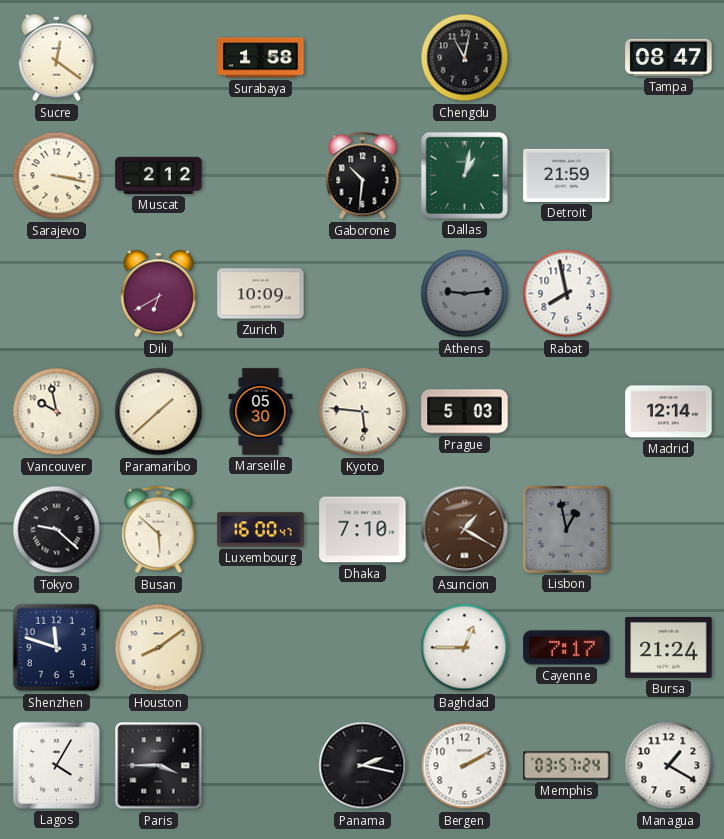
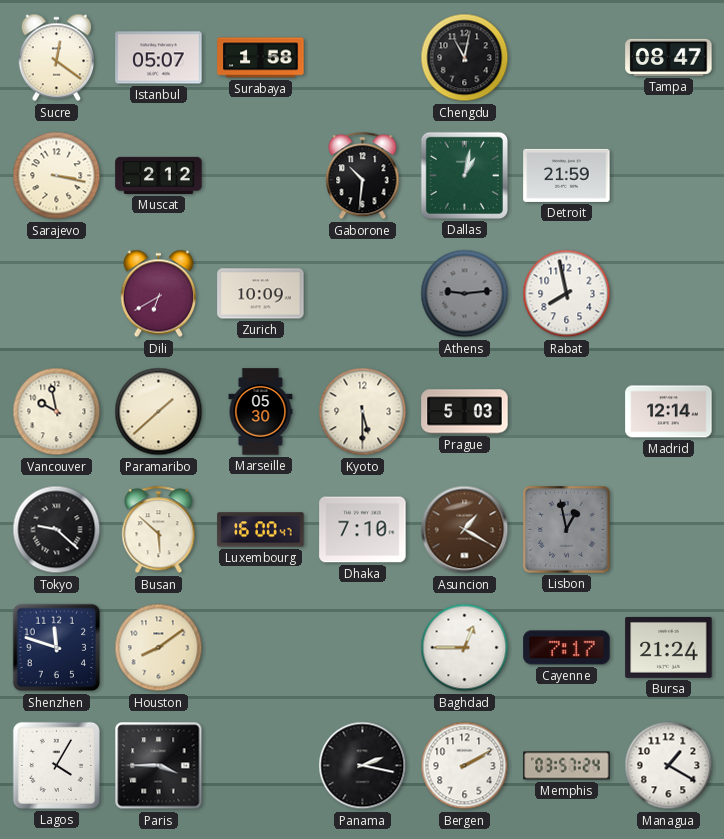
Istanbul: none -> 05:07
Kyoto: 5:46 -> 5:30
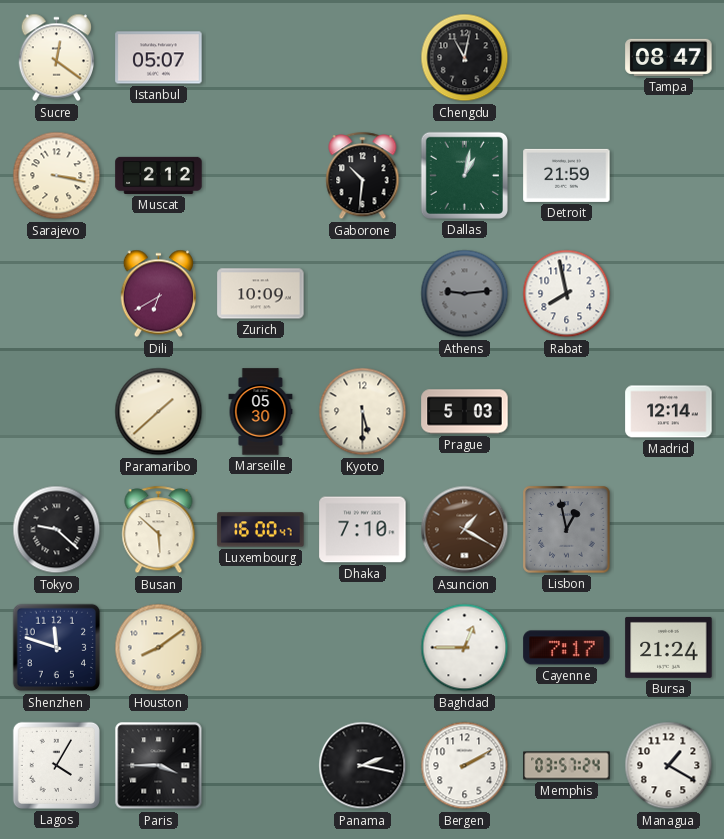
Surabaya: 1:58 -> none
Vancouver: 9:58 -> none
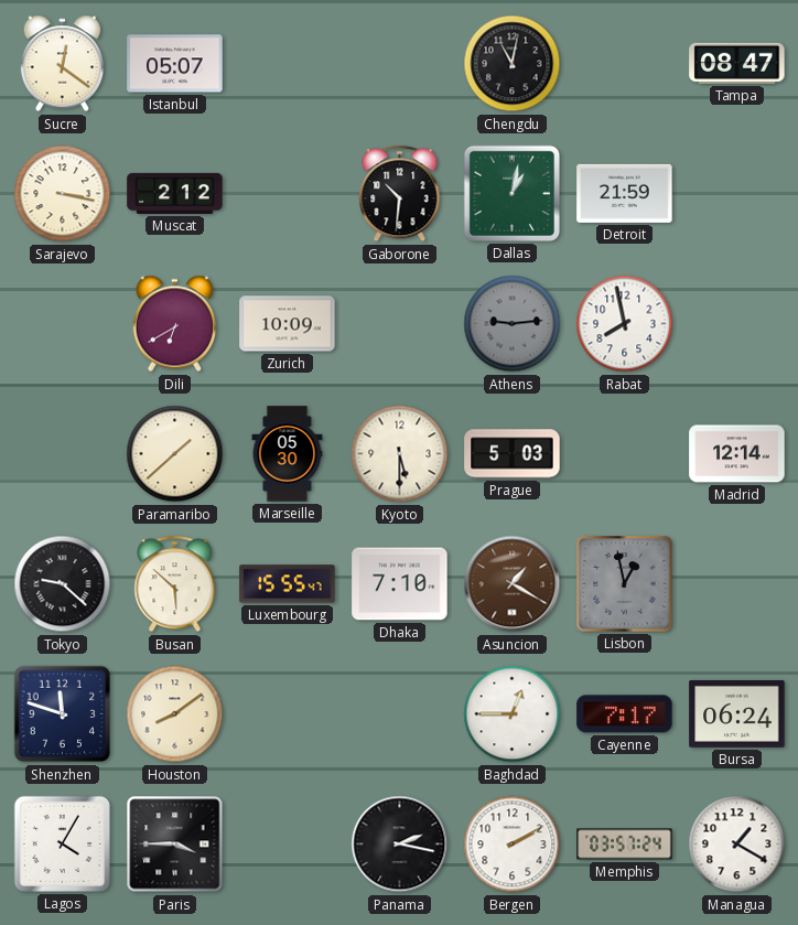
Luxembourg: 16:00 -> 15:55
Bursa: 21:24 -> 06:24
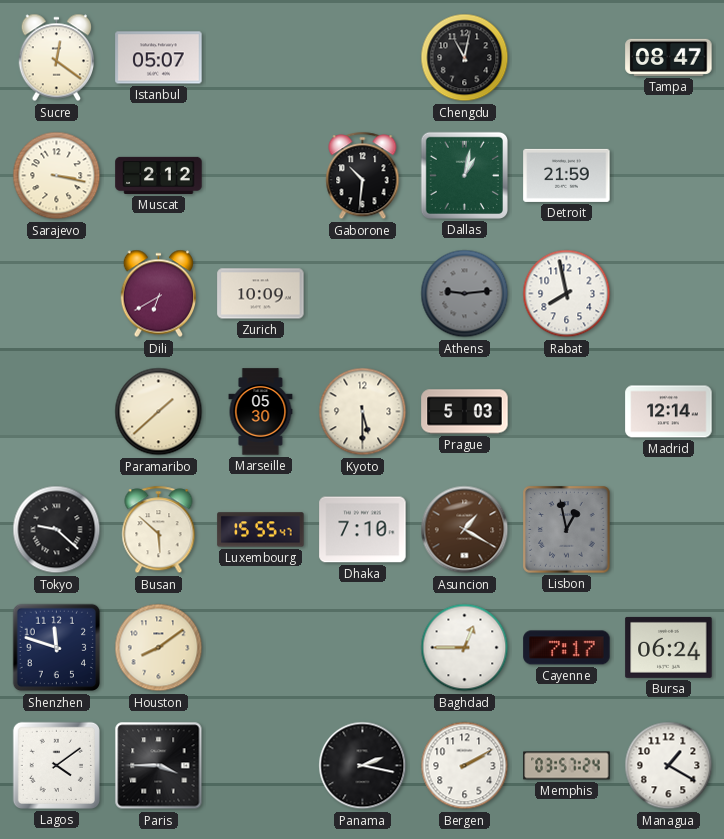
Lagos: 4:05 -> 4:09
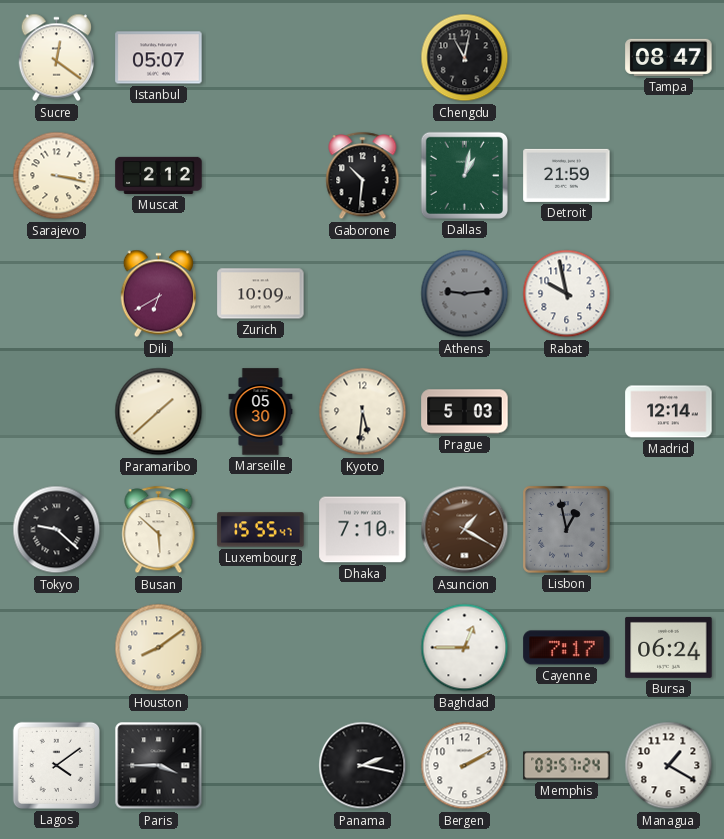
Rabat: 7:58 -> 9:58
Kyoto: 5:30 -> 5:31
Shenzhen: 11:48 -> none
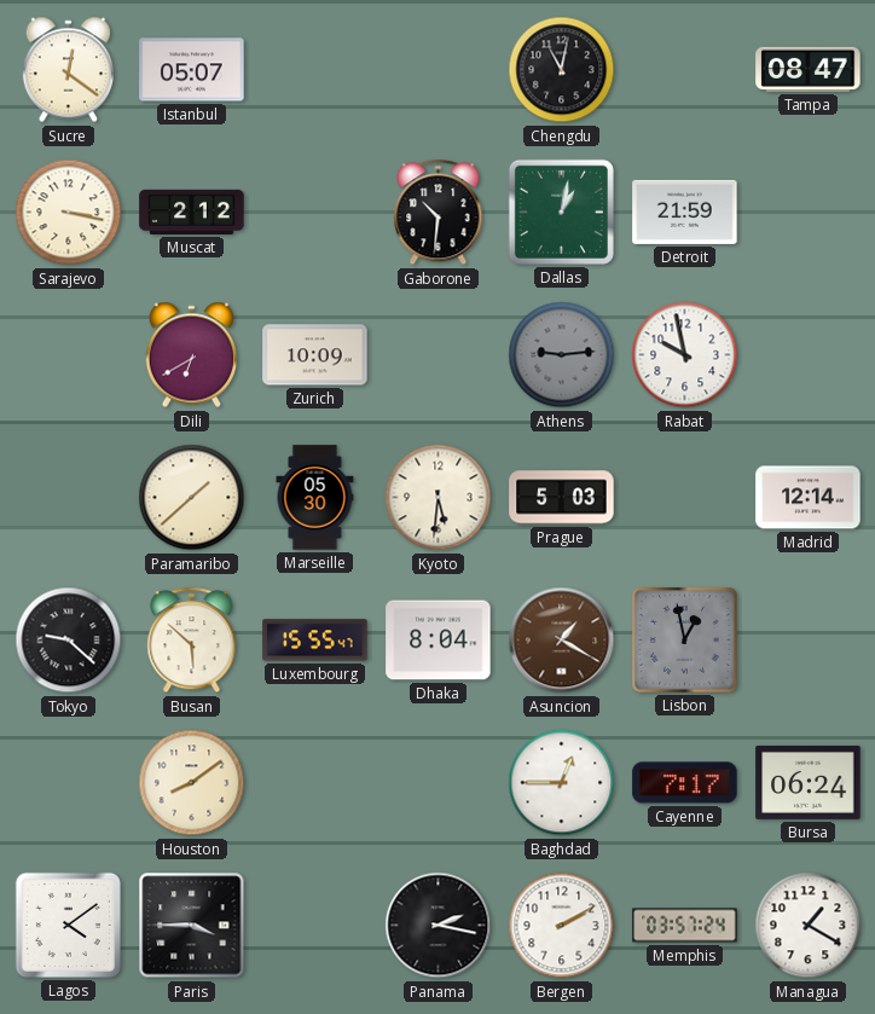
Dhaka: 7:10 -> 8:04
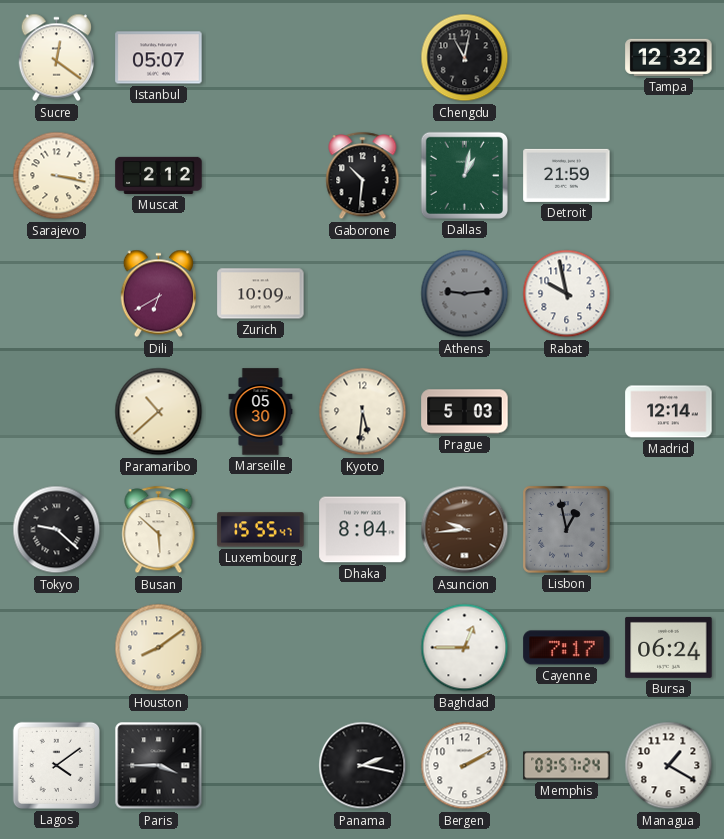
Tampa: 08:47 -> 12:32
Paramaribo: 1:38 -> 10:38
Asuncion: 1:20 -> 9:44
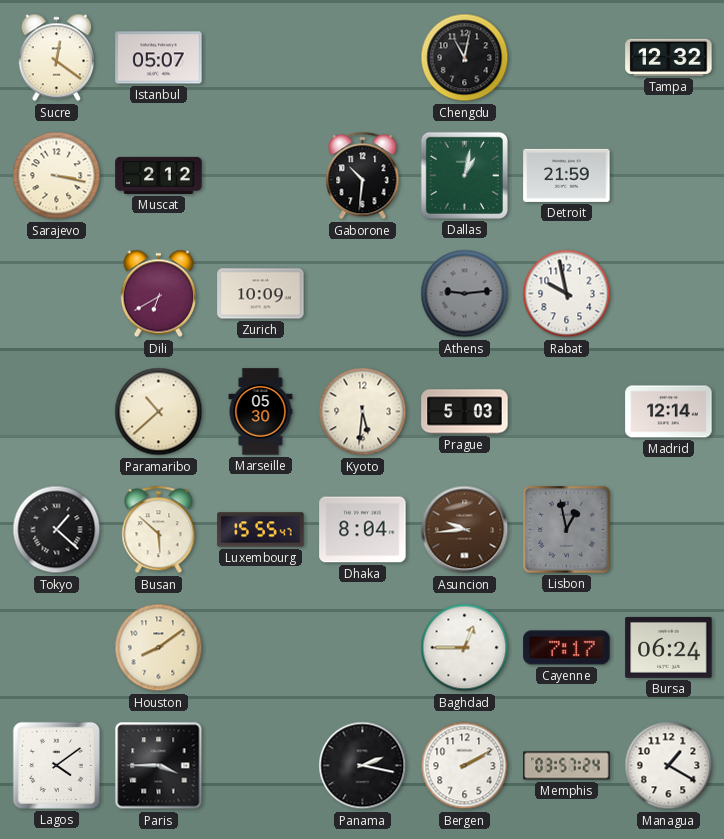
Tokyo: 9:22 -> 1:22
